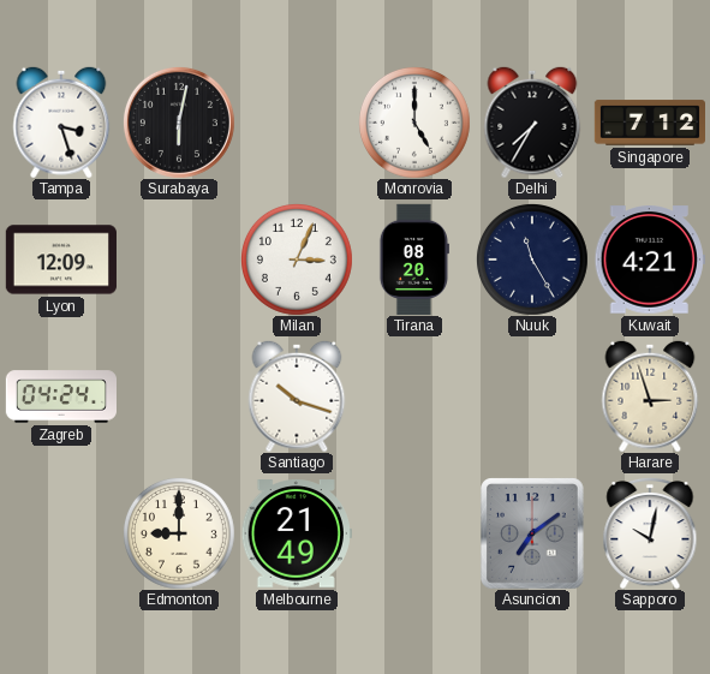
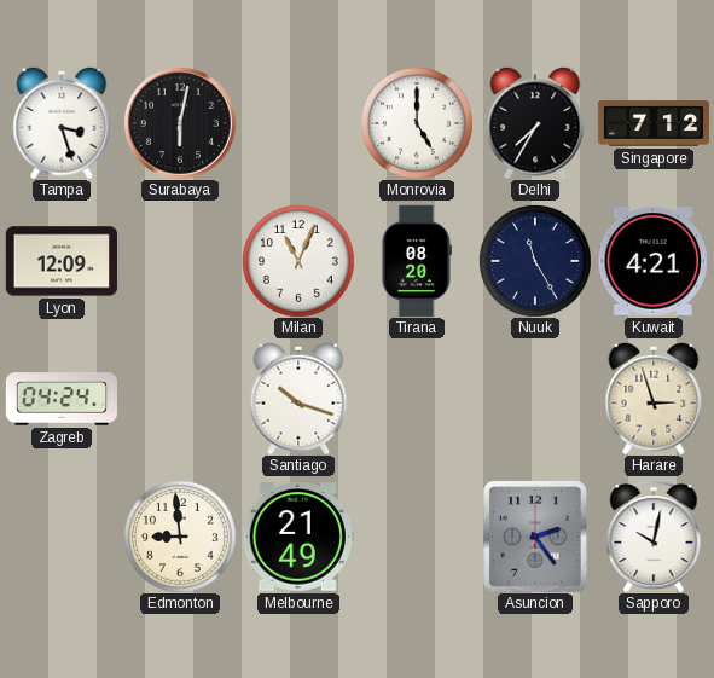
Milan: 3:04 -> 11:04
Edmonton: 9:00 -> 8:59
Asuncion: 7:09 -> 2:24
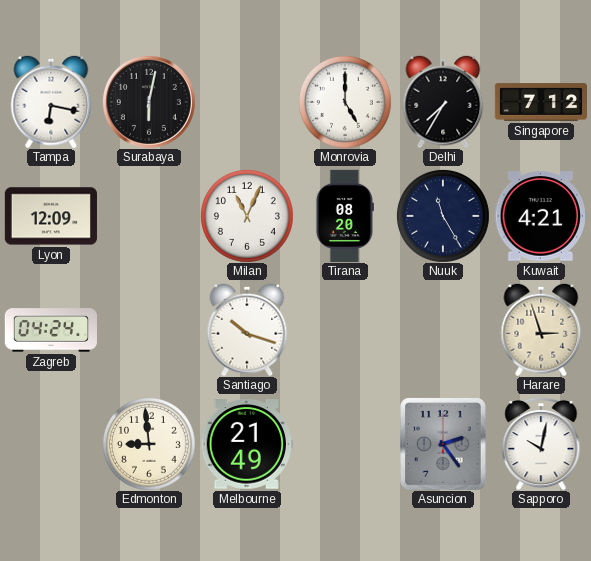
Tampa: 3:27 -> 6:17
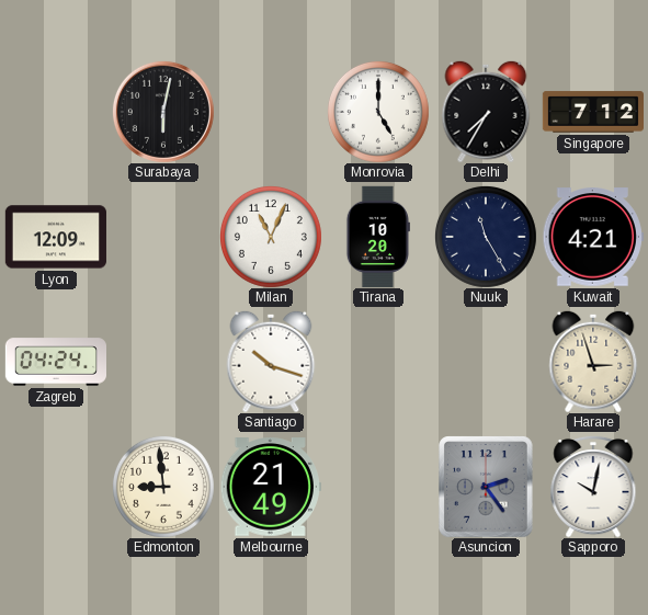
Tampa: 6:17 -> none
Tirana: 08:20 -> 10:20
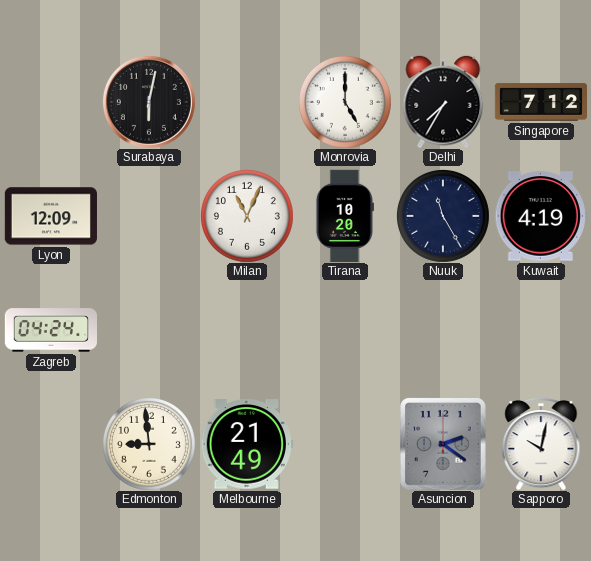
Kuwait: 4:21 -> 4:19
Santiago: 10:18 -> none
Harare: 2:57 -> none
Asuncion: 2:24 -> 2:21
